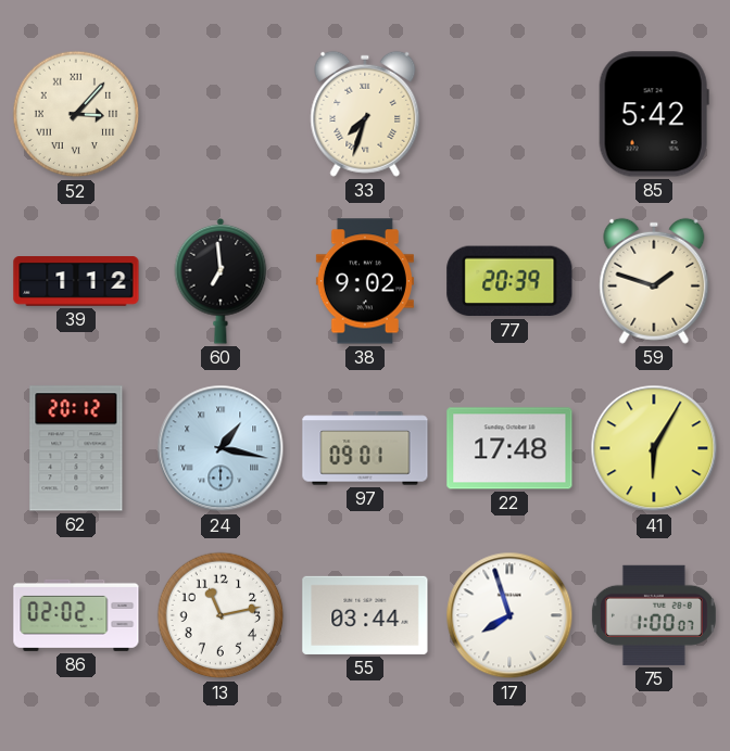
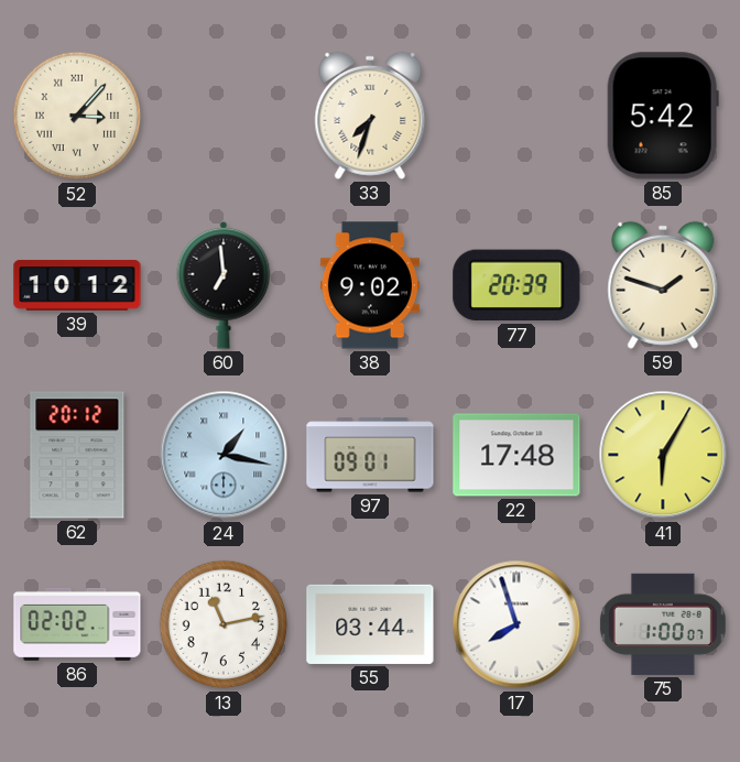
39: 1:12 -> 10:12
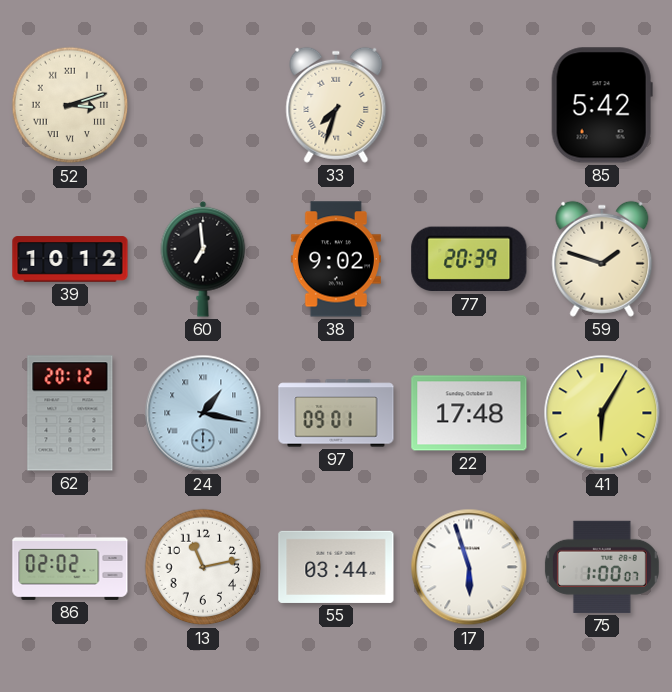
52: 3:07 -> 3:12
17: 7:57 -> 5:57
